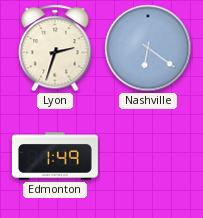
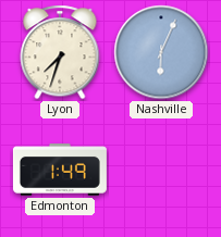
Lyon: 2:33 -> 7:33
Nashville: 6:21 -> 6:04
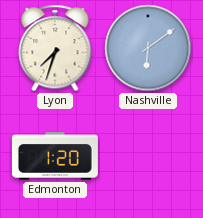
Nashville: 6:04 -> 6:09
Edmonton: 1:49 -> 1:20
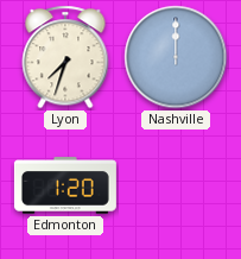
Nashville: 6:09 -> 12:00
